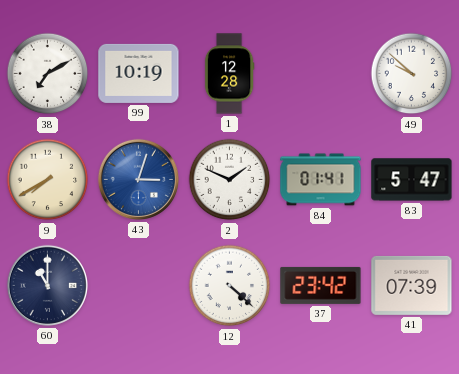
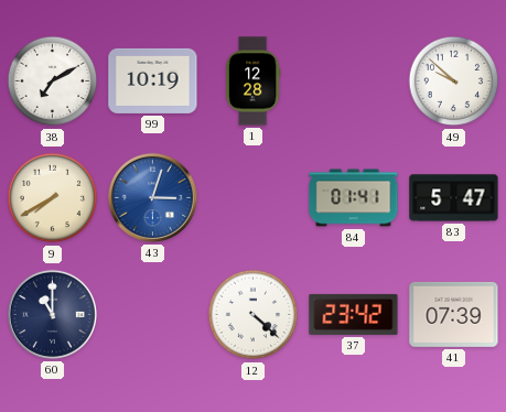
2: 1:49 -> none
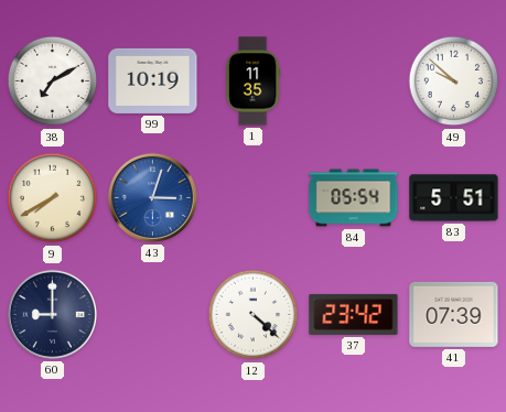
1: 12:28 -> 11:35
84: 01:41 -> 05:54
83: 5:47 -> 5:51
60: 11:00 -> 9:00
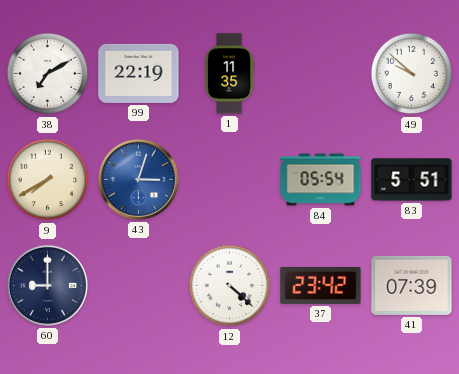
99: 10:19 -> 22:19
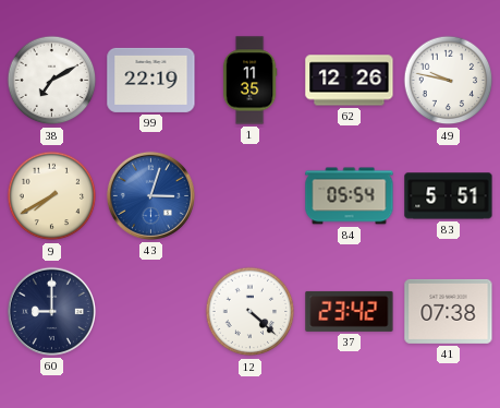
62: none -> 12:26
49: 9:52 -> 9:47
41: 07:39 -> 07:38
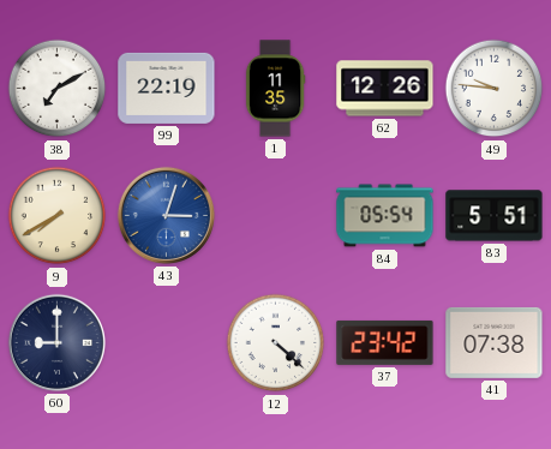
49: 9:47 -> 9:46
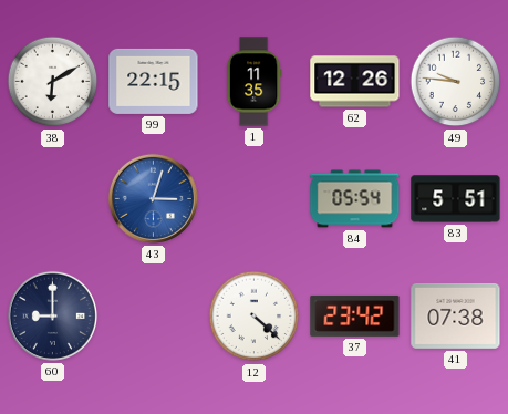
38: 7:10 -> 6:10
99: 22:19 -> 22:15
9: 7:40 -> none
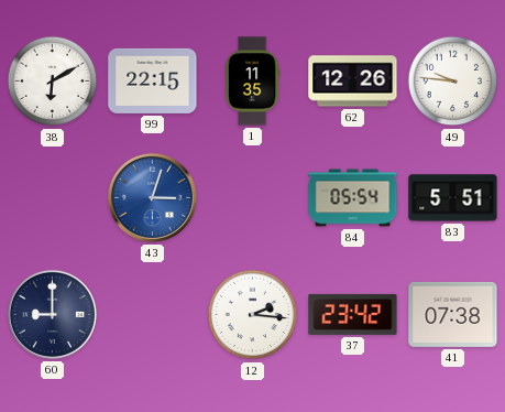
12: 4:22 -> 2:16
